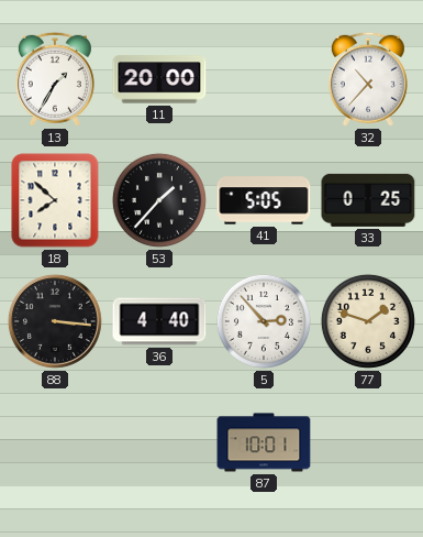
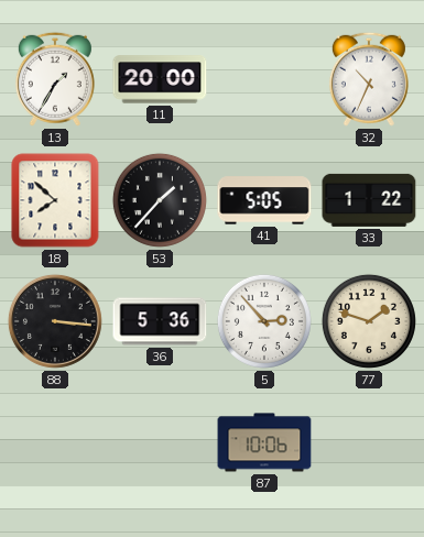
32: 10:37 -> 10:34
33: 0:25 -> 1:22
36: 4:40 -> 5:36
87: 10:01 -> 10:06
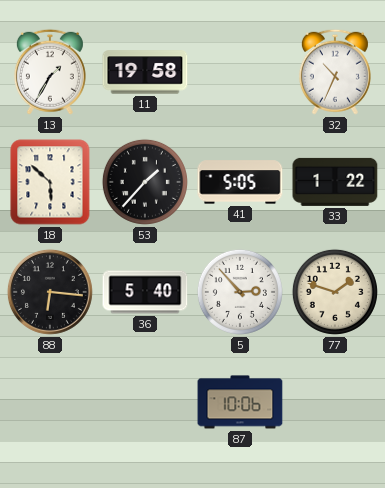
11: 20:00 -> 19:58
18: 7:52 -> 5:52
88: 3:16 -> 6:16
36: 5:36 -> 5:40
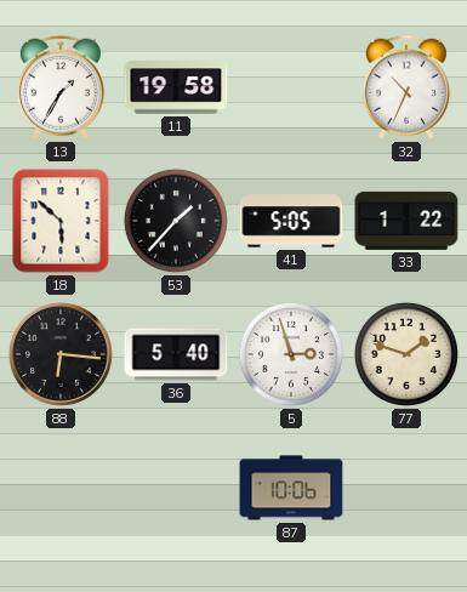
5: 2:53 -> 2:57
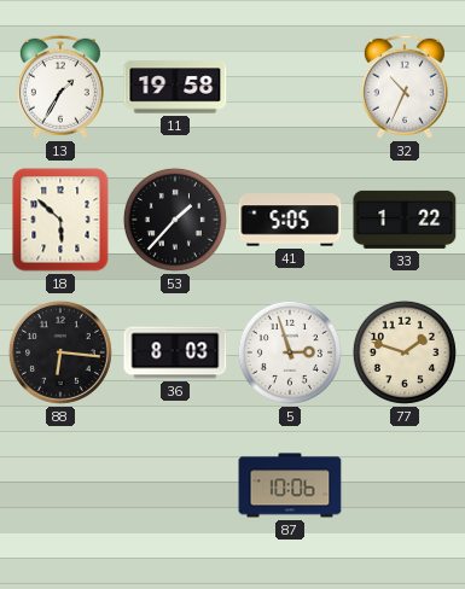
36: 5:40 -> 8:03
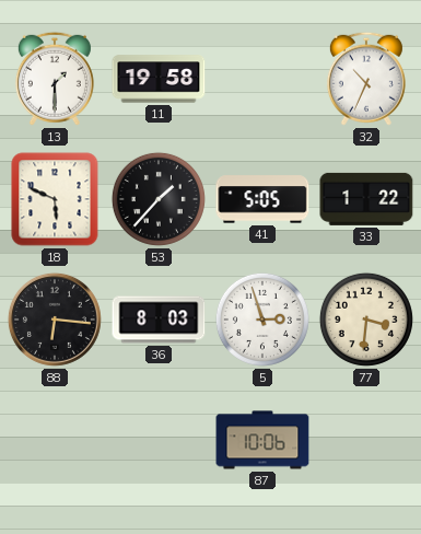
13: 1:35 -> 1:30
18: 5:52 -> 5:49
77: 1:48 -> 3:31
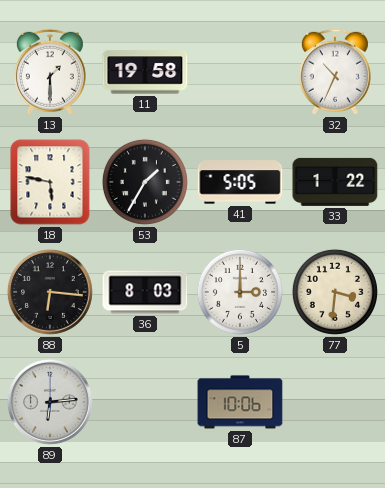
18: 5:49 -> 5:47
53: 1:37 -> 1:35
5: 2:57 -> 3:00
89: none -> 6:14
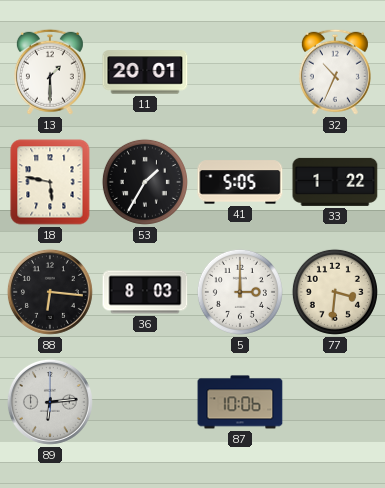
11: 19:58 -> 20:01
